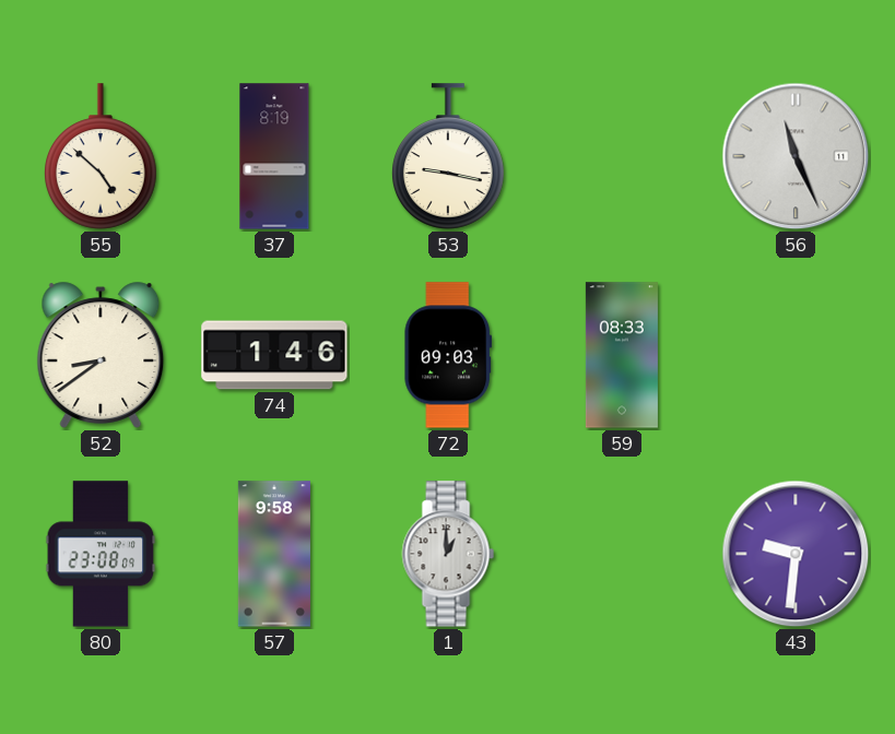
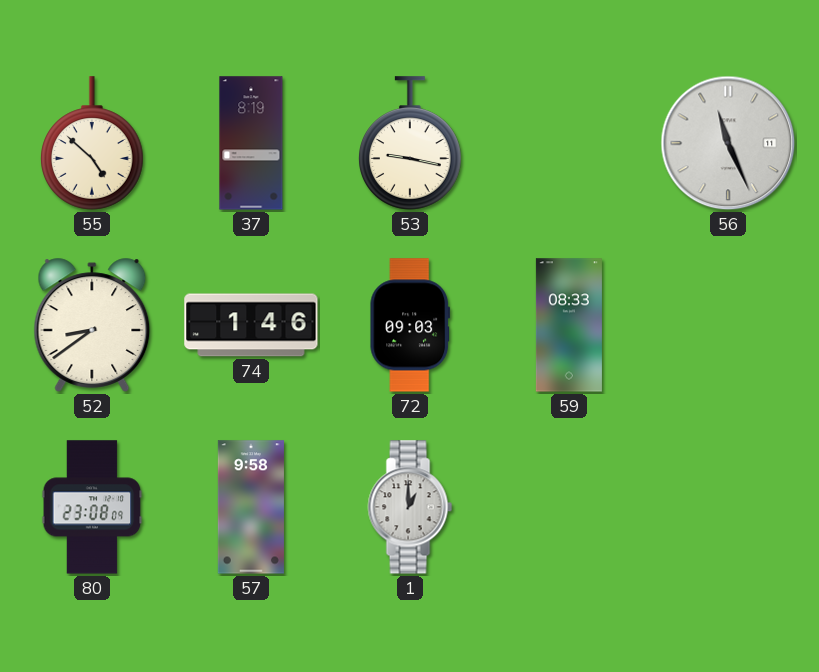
43: 9:31 -> none
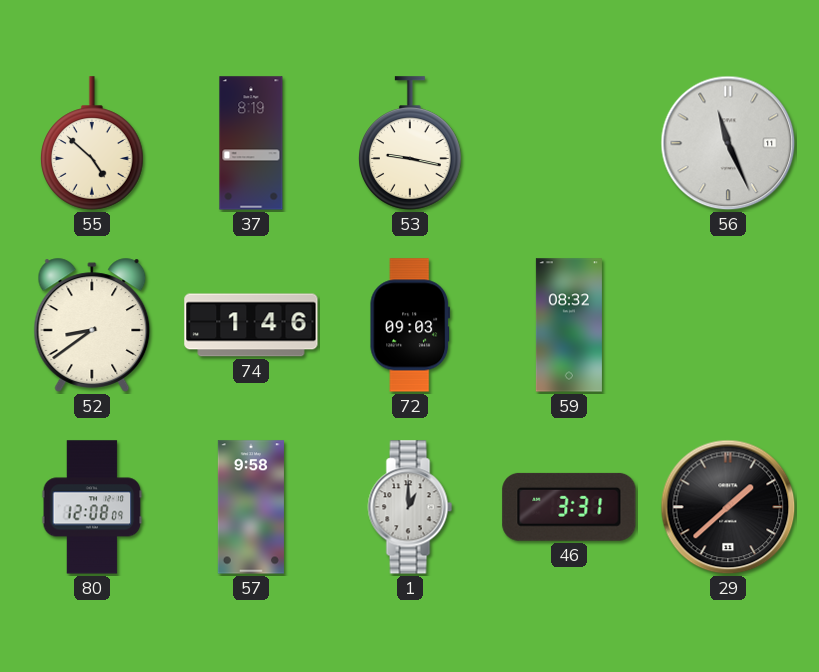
59: 08:33 -> 08:32
80: 23:08 -> 12:08
46: none -> 3:31
29: none -> 1:38
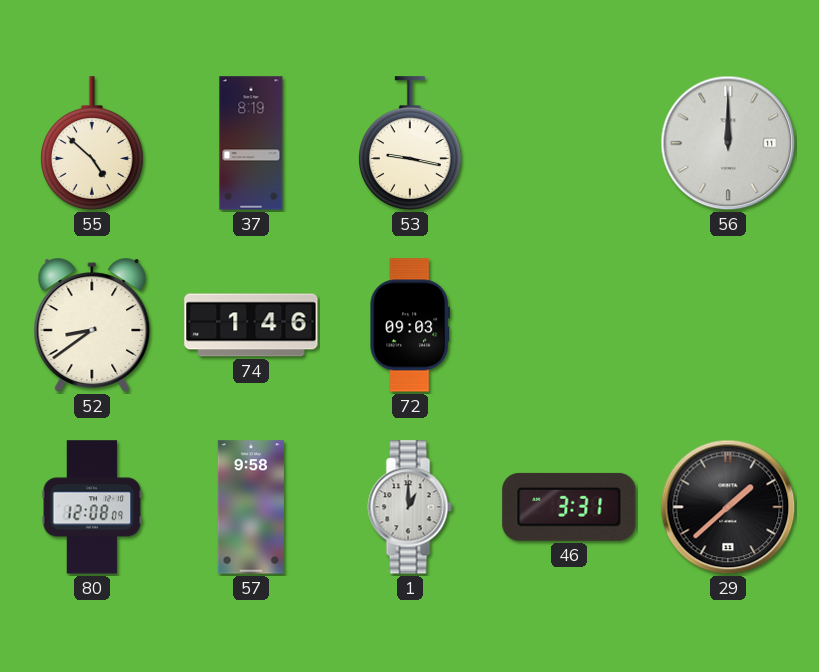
56: 11:26 -> 12:00
59: 08:32 -> none
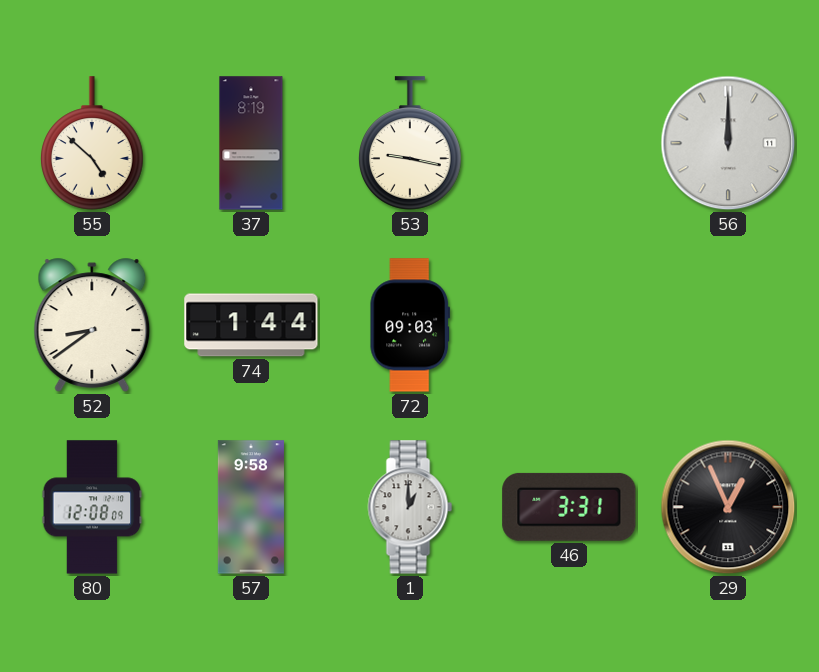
74: 1:46 -> 1:44
29: 1:38 -> 12:56
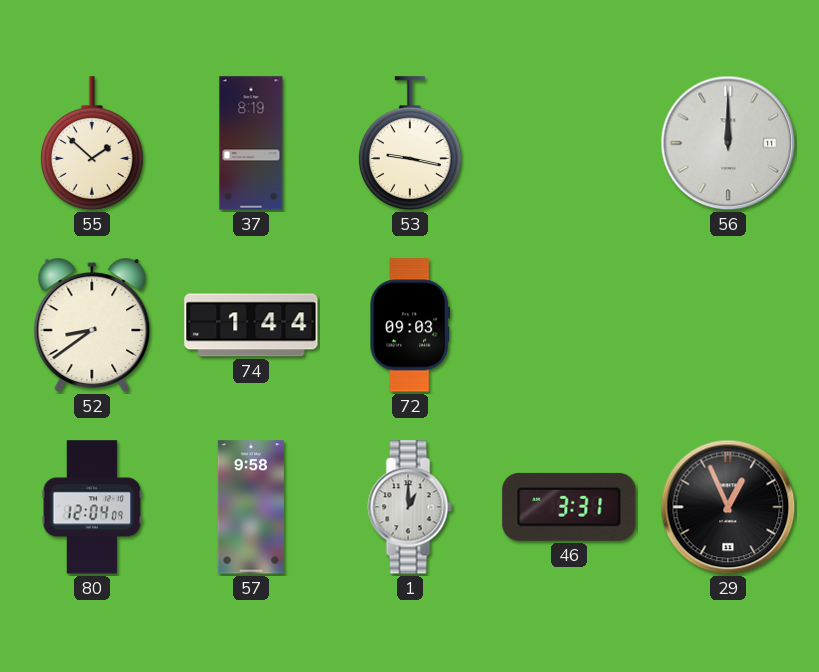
55: 4:52 -> 1:52
80: 12:08 -> 12:04
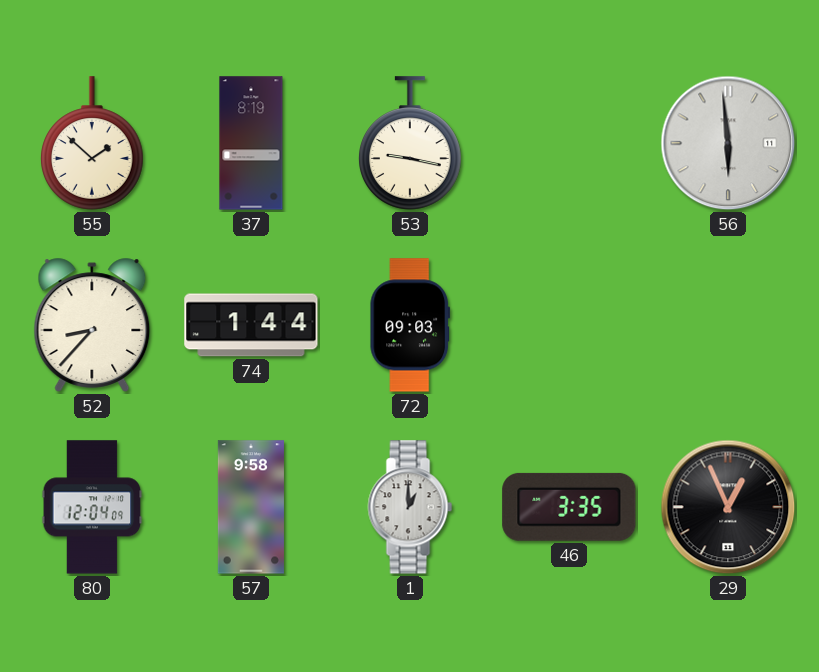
56: 12:00 -> 5:59
52: 8:39 -> 8:37
46: 3:31 -> 3:35
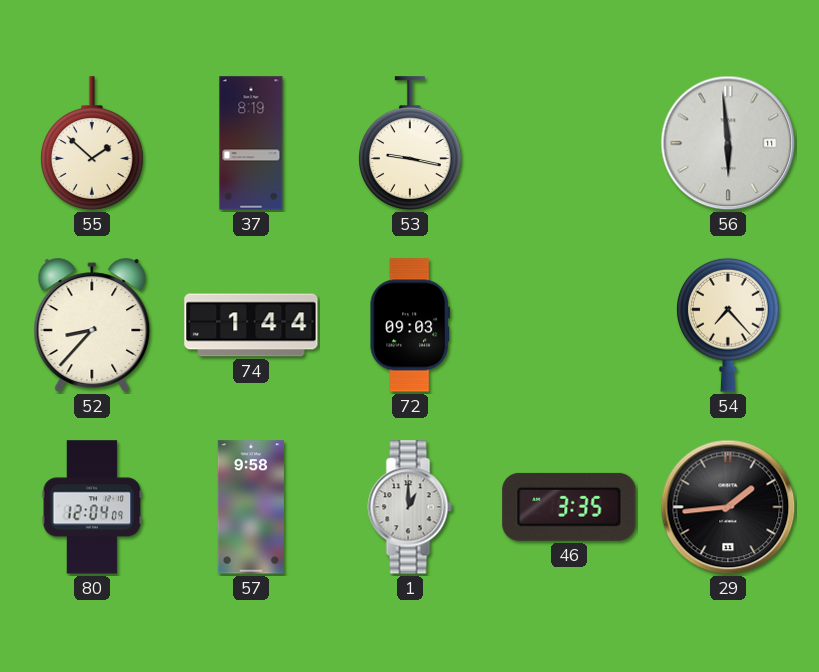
54: none -> 7:23
29: 12:56 -> 1:44
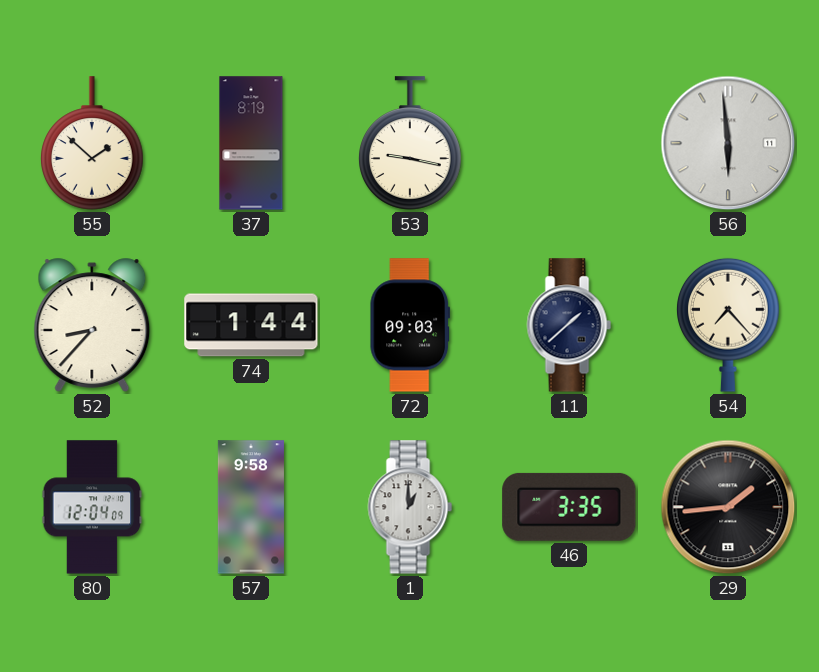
11: none -> 1:38
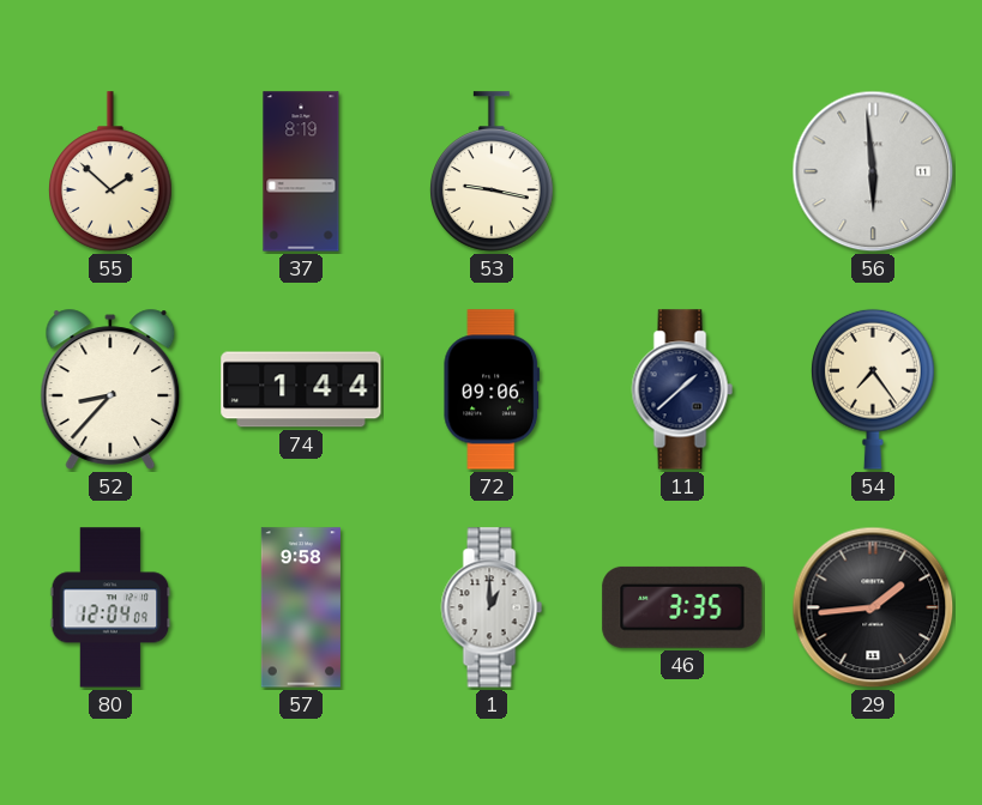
72: 09:03 -> 09:06
54: 7:23 -> 7:24
